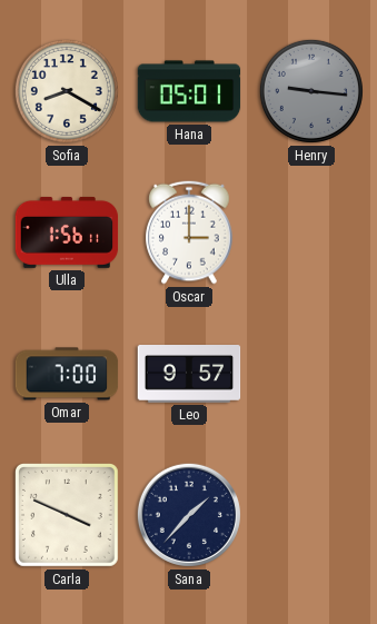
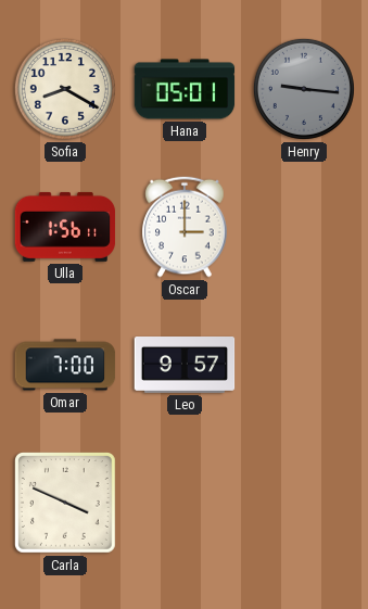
Sana: 1:37 -> none
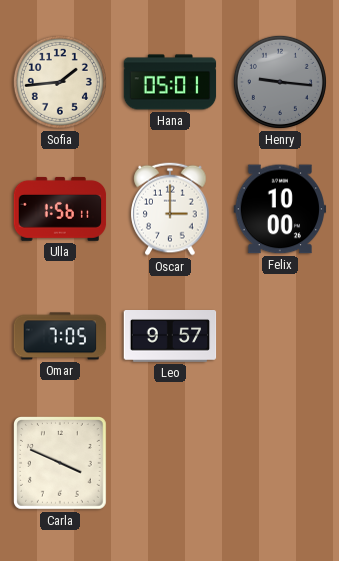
Sofia: 8:20 -> 1:44
Felix: none -> 10:00
Omar: 7:00 -> 7:05
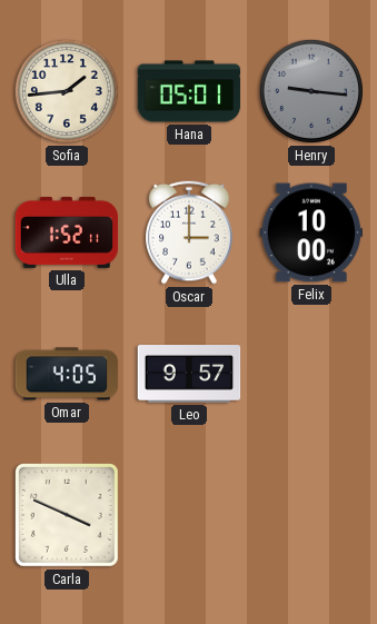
Ulla: 1:56 -> 1:52
Omar: 7:05 -> 4:05
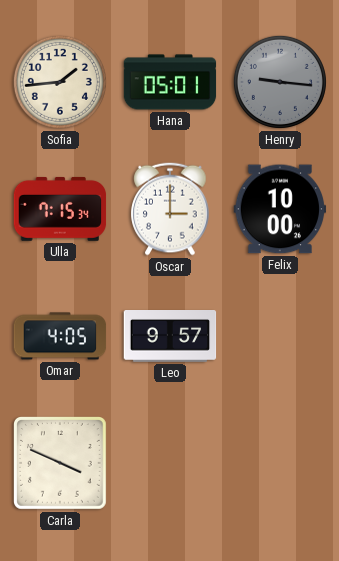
Ulla: 1:52 -> 7:15
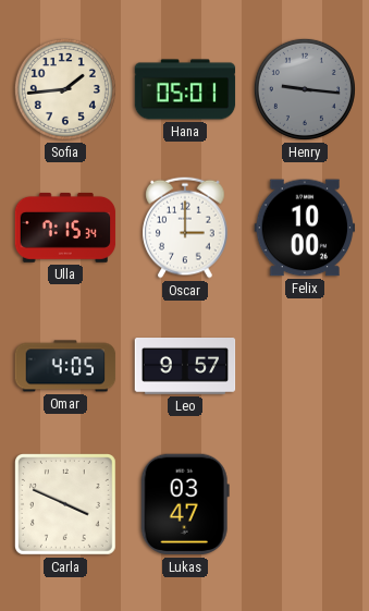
Lukas: none -> 03:47
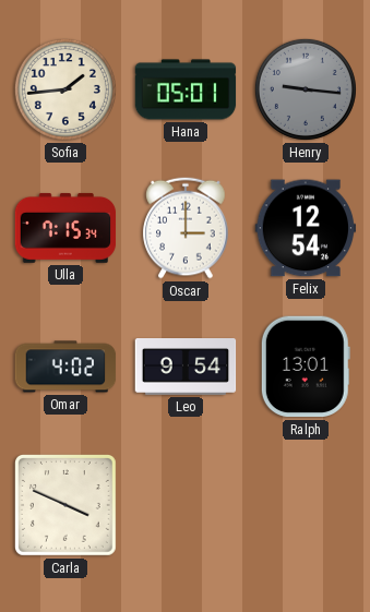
Felix: 10:00 -> 12:54
Omar: 4:05 -> 4:02
Leo: 9:57 -> 9:54
Ralph: none -> 13:01
Lukas: 03:47 -> none
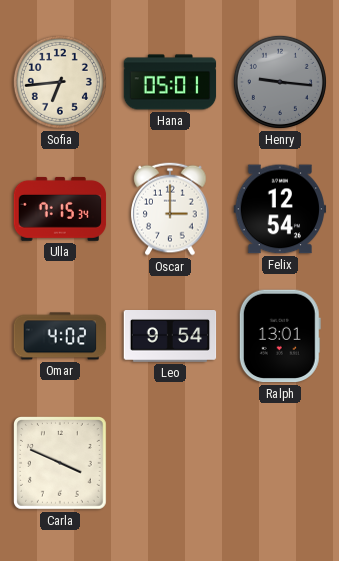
Sofia: 1:44 -> 6:44
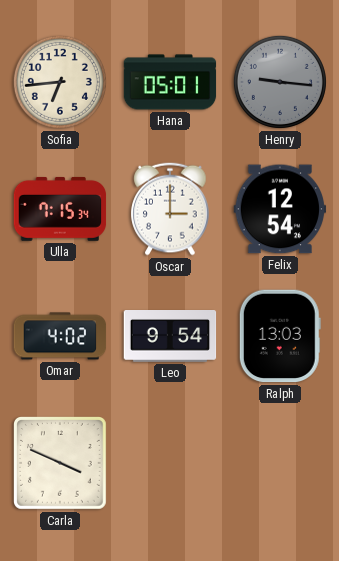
Ralph: 13:01 -> 13:03
